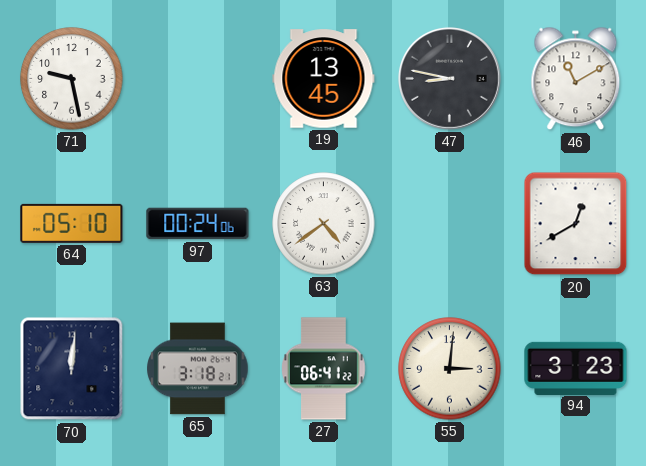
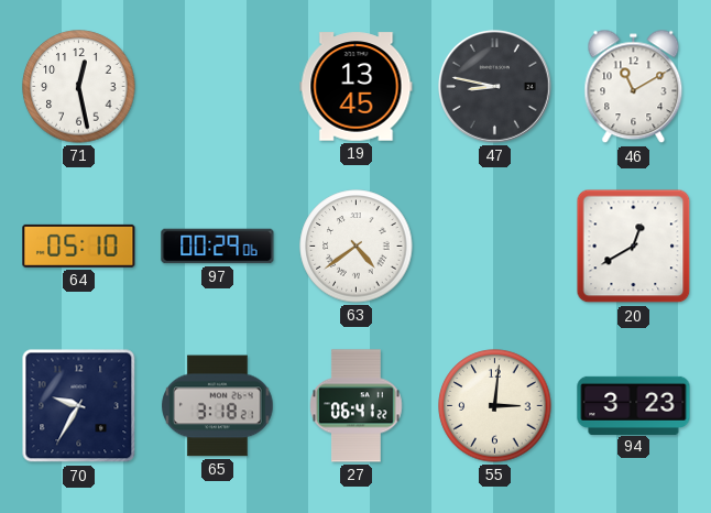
71: 9:28 -> 12:28
97: 00:24 -> 00:29
70: 12:01 -> 9:35
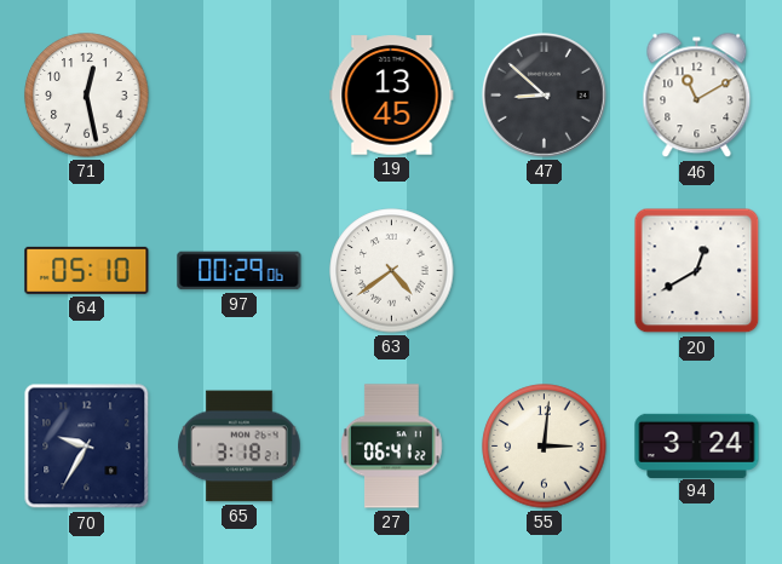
47: 8:47 -> 8:52
94: 3:23 -> 3:24
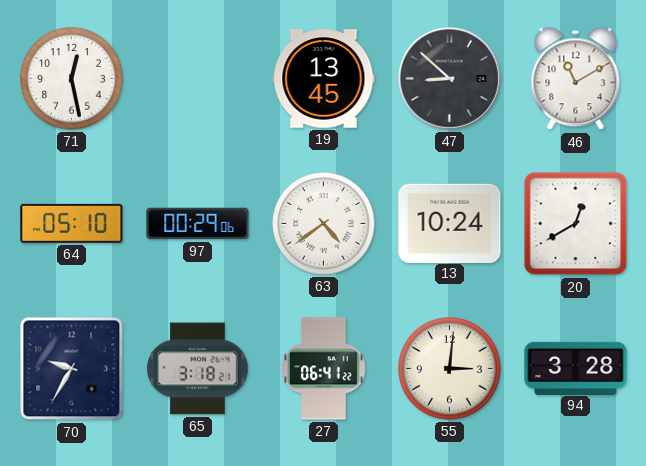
13: none -> 10:24
94: 3:24 -> 3:28
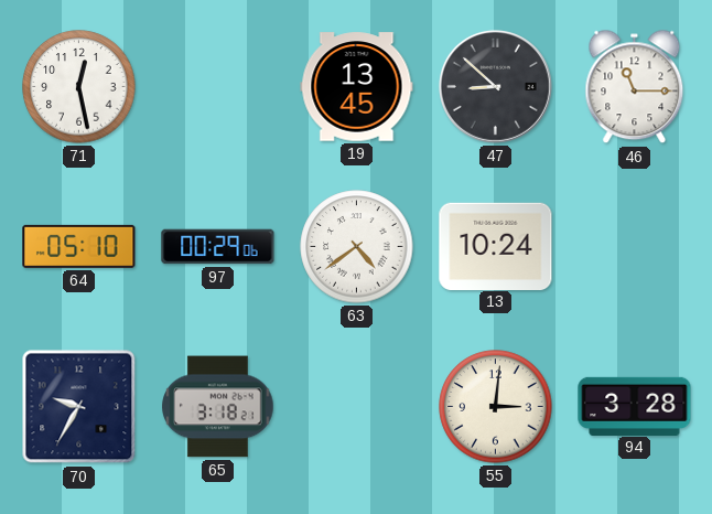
46: 11:10 -> 11:15
20: 12:40 -> none
27: 06:41 -> none
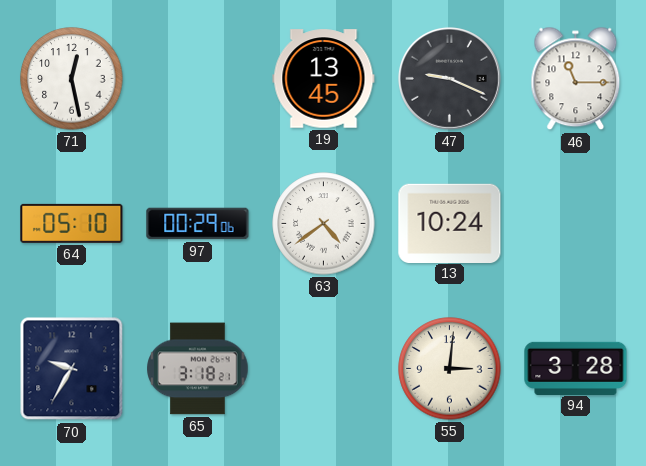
47: 8:52 -> 9:19
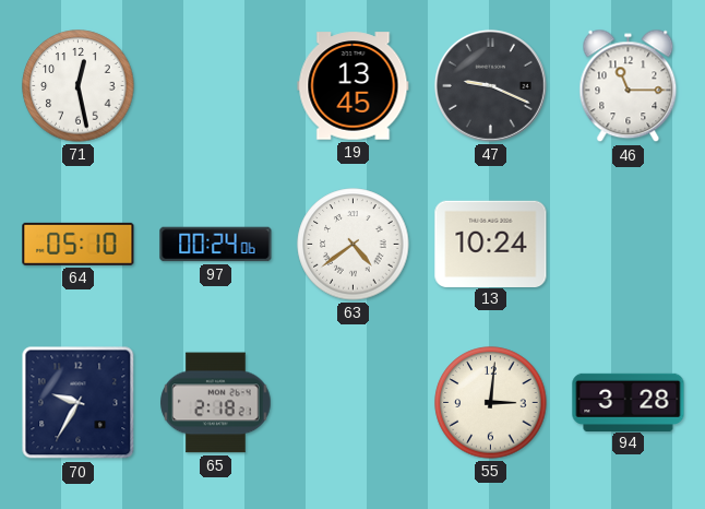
97: 00:29 -> 00:24
65: 3:18 -> 2:18
